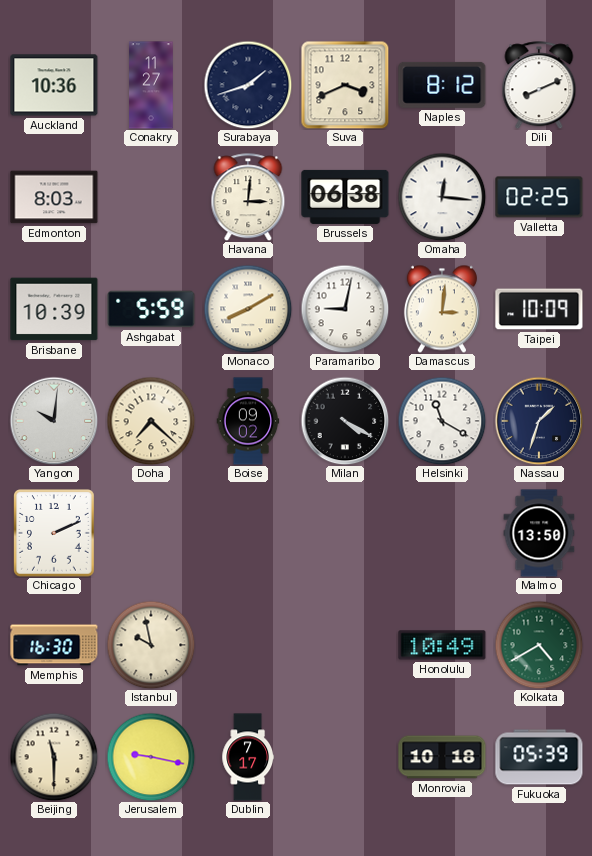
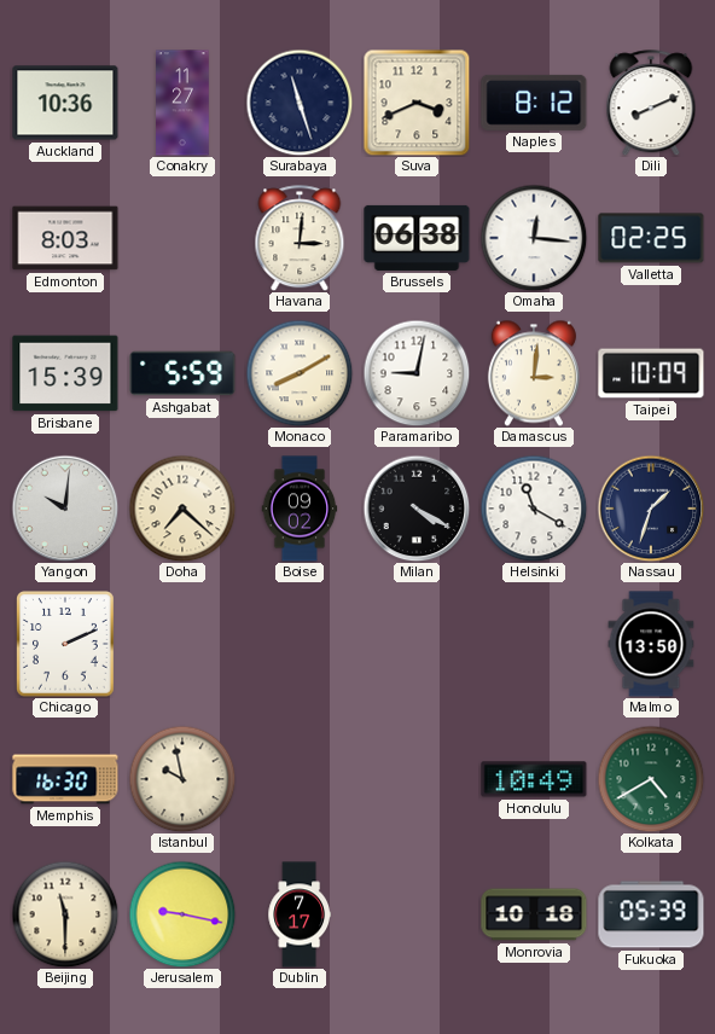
Surabaya: 1:42 -> 11:27
Brisbane: 10:39 -> 15:39
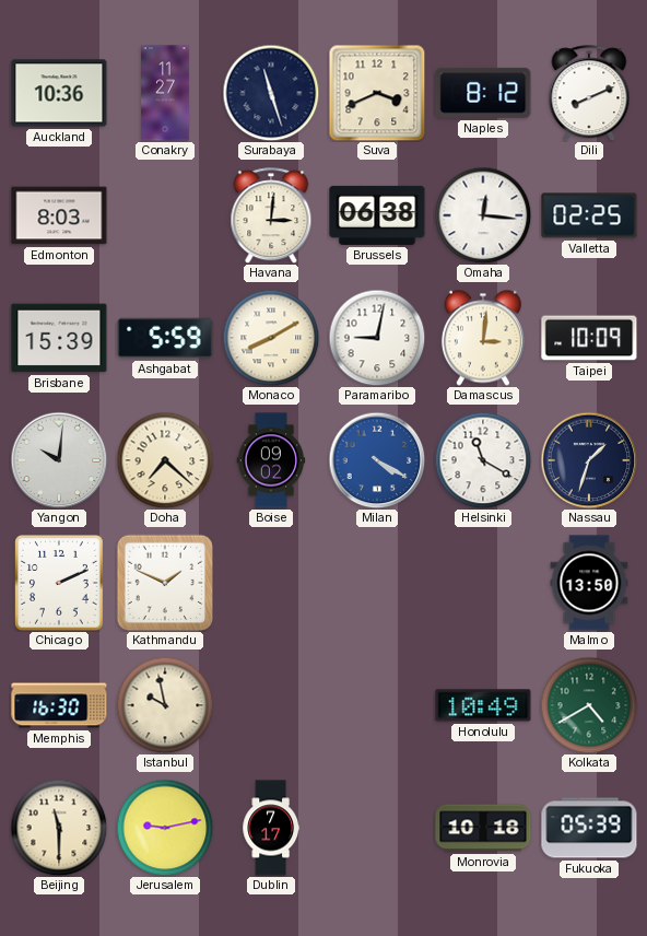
Milan dial: black -> blue
Kathmandu: none -> 1:49
Jerusalem: 9:17 -> 9:13
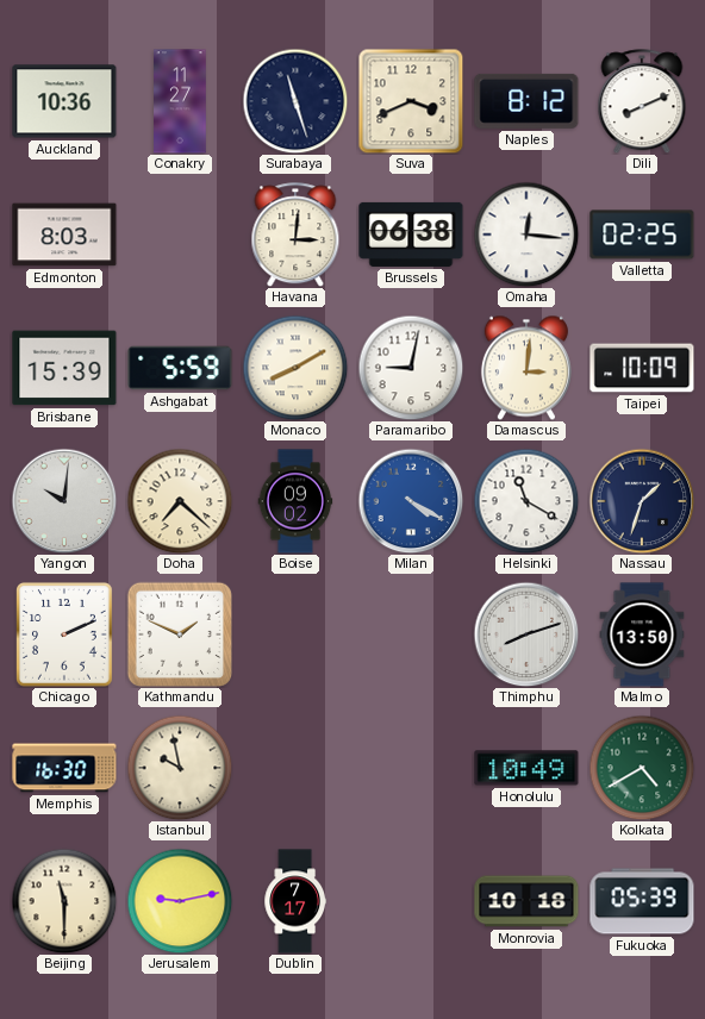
Thimphu: none -> 8:12
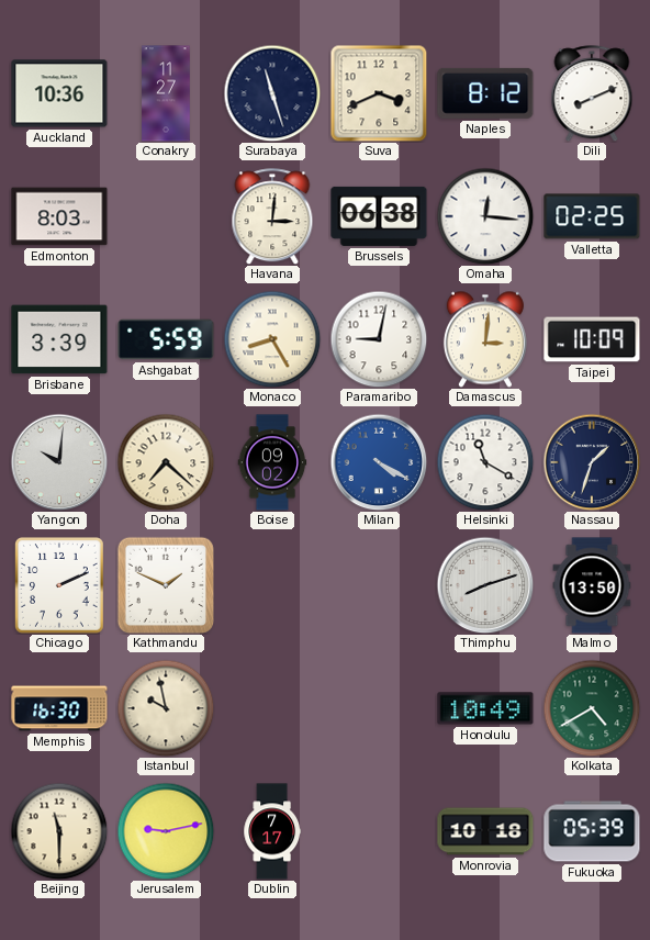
Brisbane: 15:39 -> 3:39
Monaco: 8:10 -> 8:25
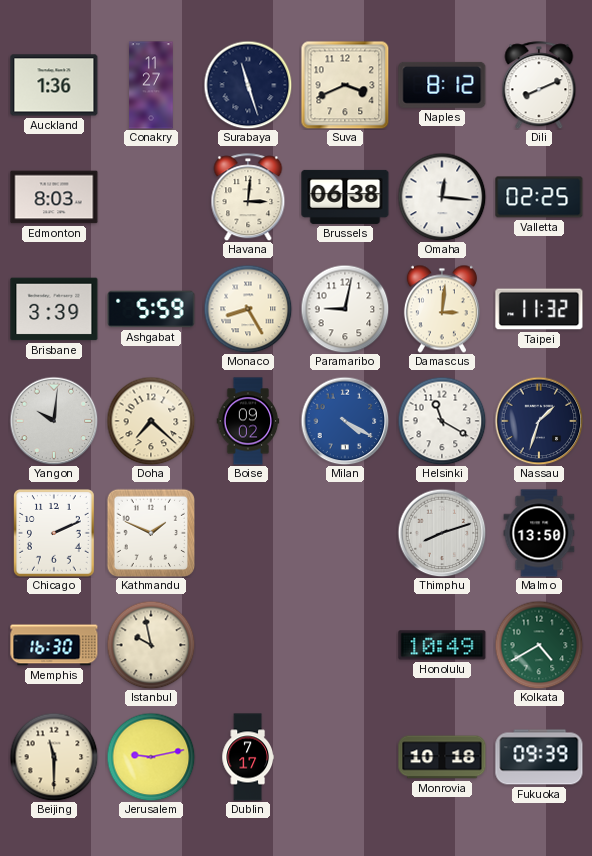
Auckland: 10:36 -> 1:36
Taipei: 10:09 -> 11:32
Fukuoka: 05:39 -> 09:39
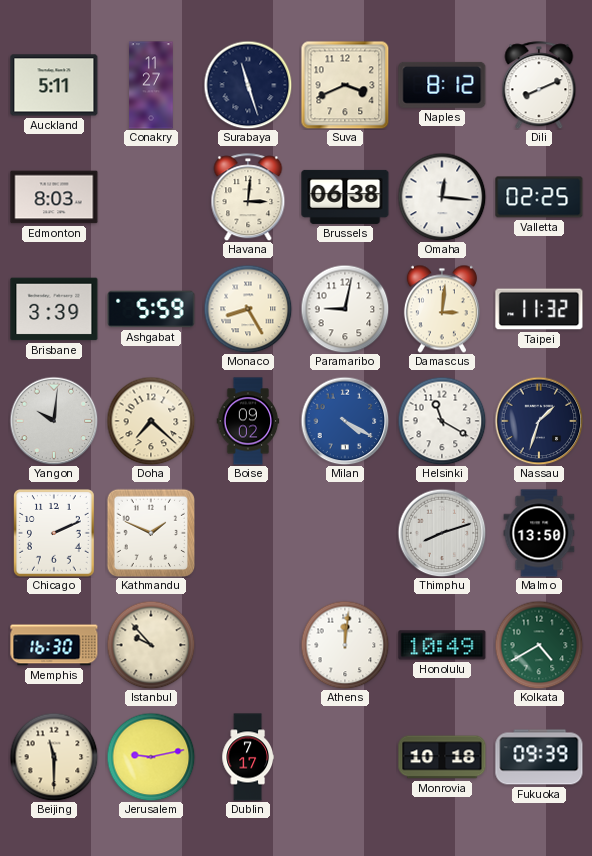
Auckland: 1:36 -> 5:11
Istanbul: 9:58 -> 9:53
Athens: none -> 12:01
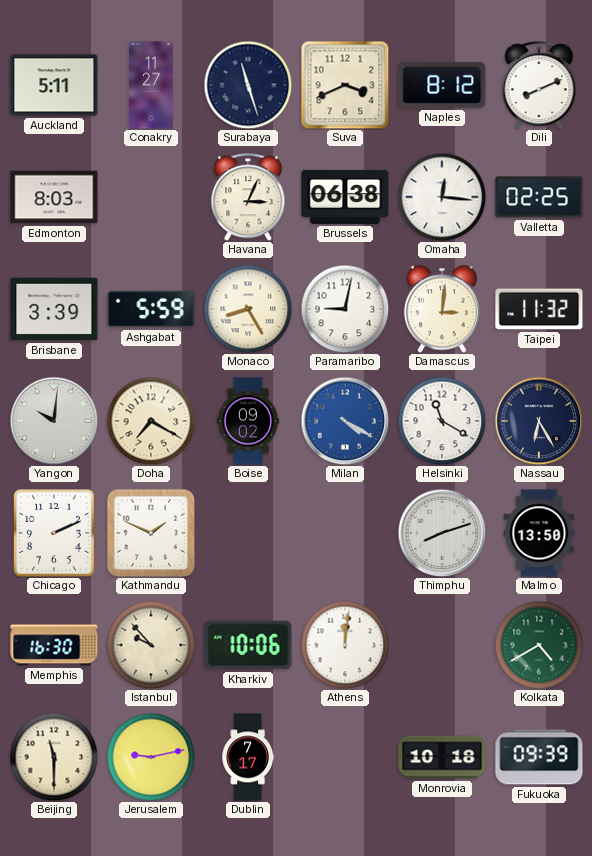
Havana: 3:01 -> 3:04
Doha: 7:22 -> 7:20
Nassau: 1:33 -> 6:25
Kharkiv: none -> 10:06
Honolulu: 10:49 -> none
